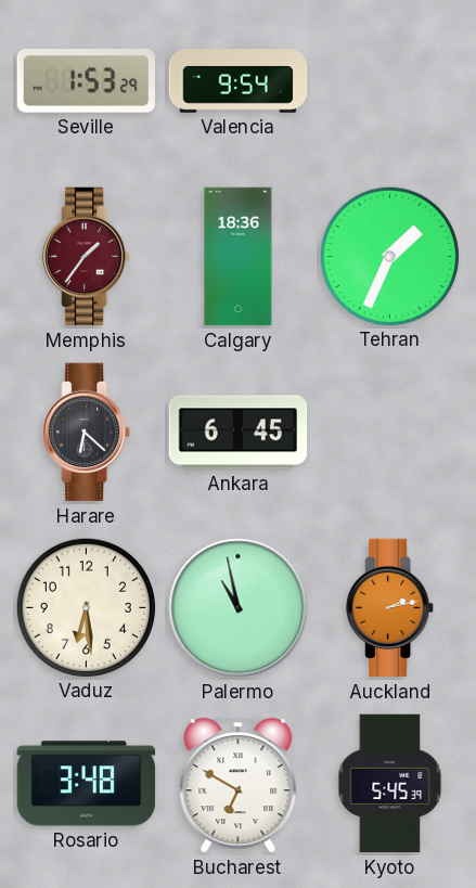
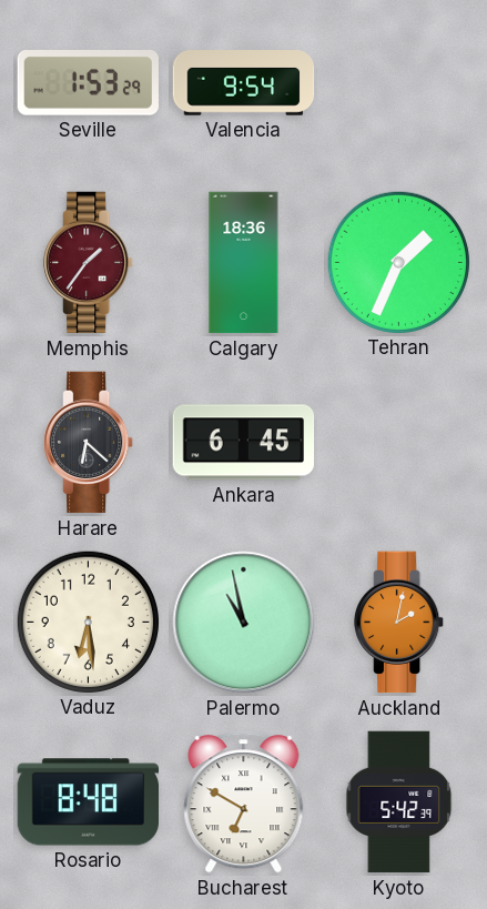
Auckland: 2:13 -> 2:02
Rosario: 3:48 -> 8:48
Kyoto: 5:45 -> 5:42
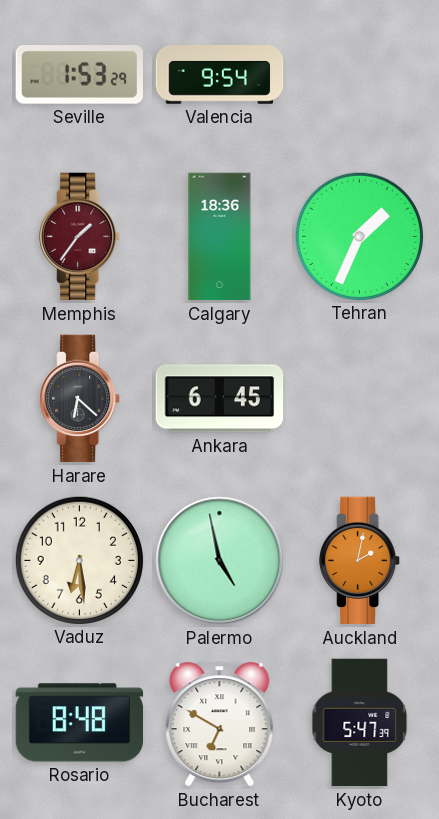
Palermo: 10:58 -> 4:58
Kyoto: 5:42 -> 5:47
